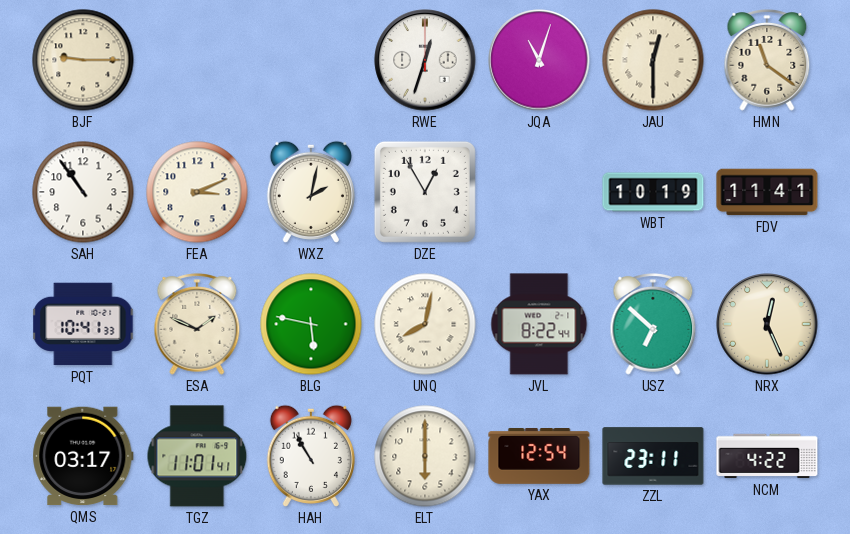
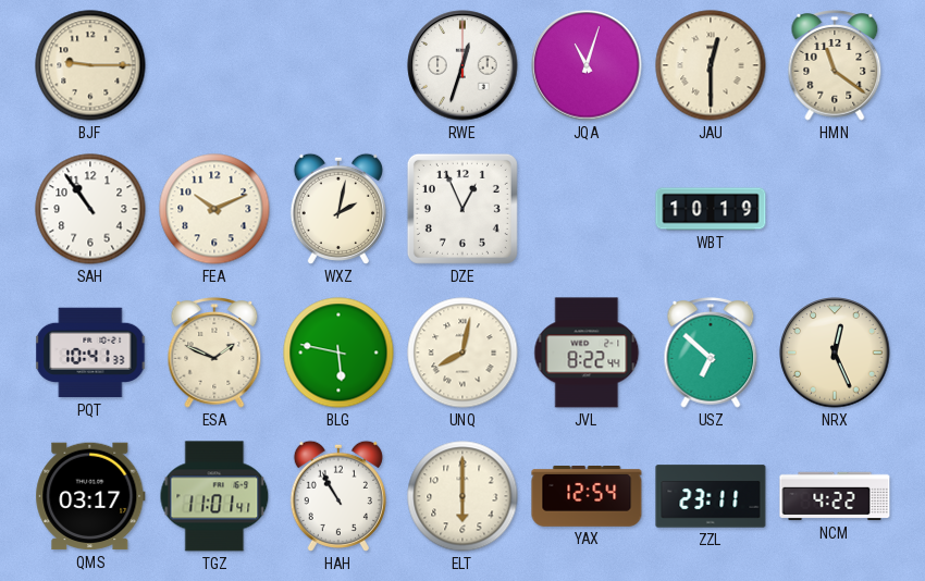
FEA: 3:11 -> 10:11
DZE: 12:55 -> 12:56
FDV: 11:41 -> none
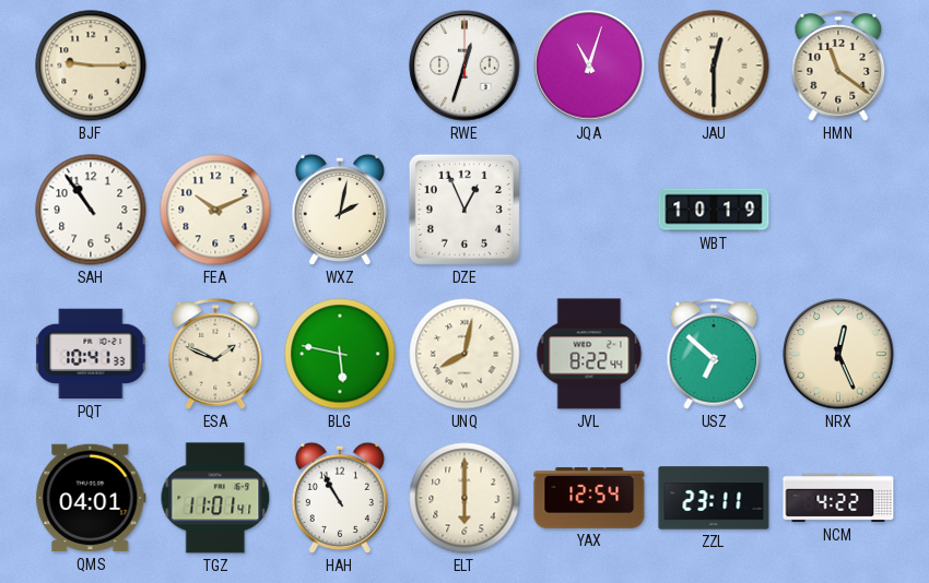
QMS: 03:17 -> 04:01
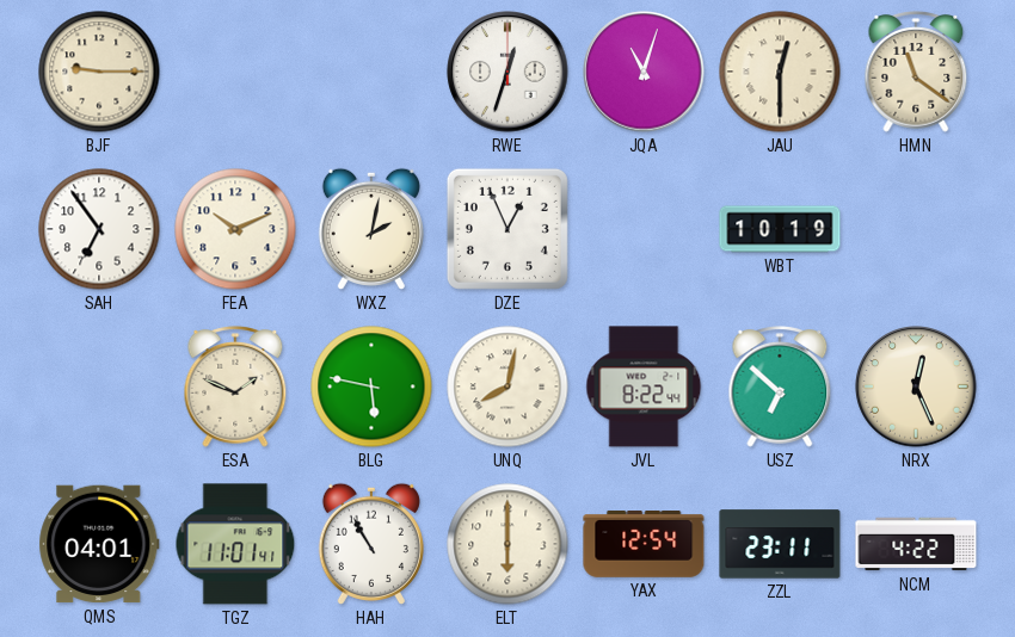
SAH: 10:54 -> 6:54
PQT: 10:41 -> none
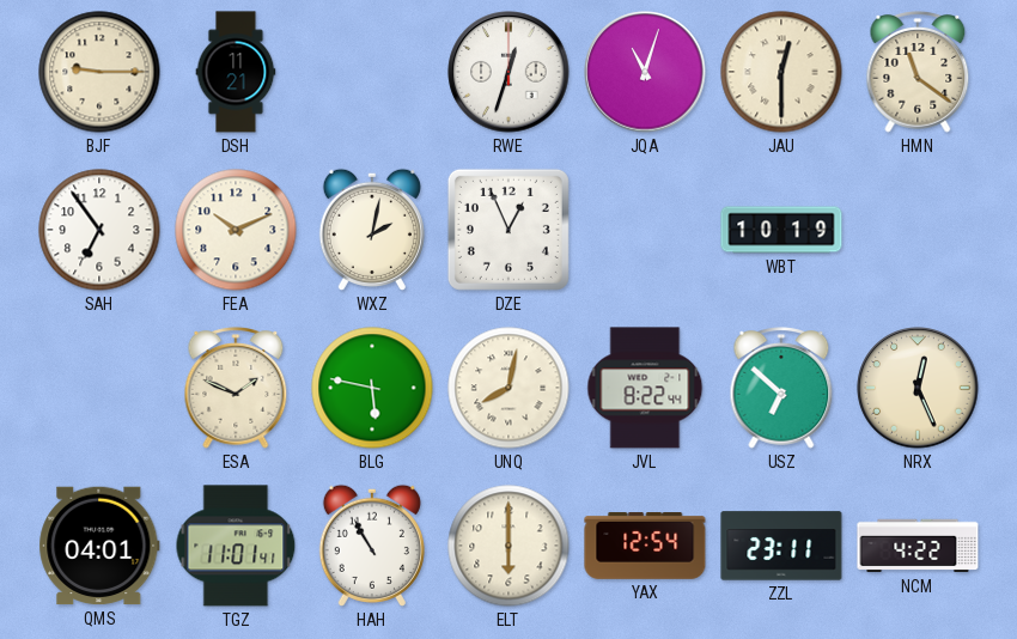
DSH: none -> 11:21
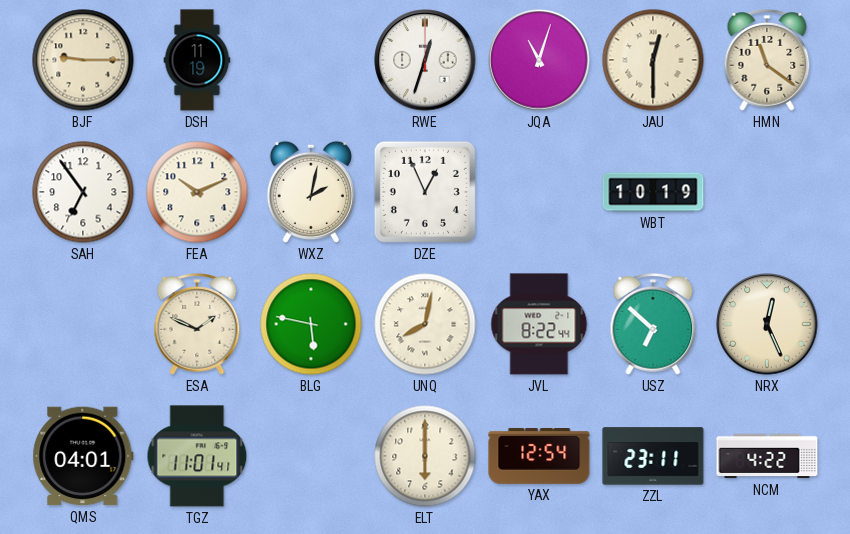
DSH: 11:21 -> 11:19
HAH: 10:55 -> none
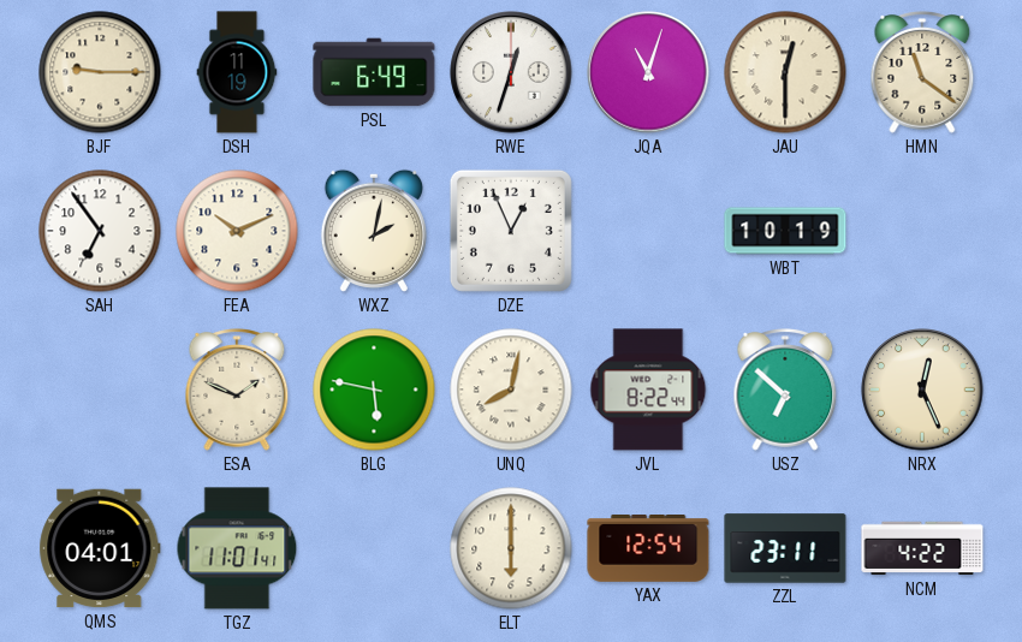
PSL: none -> 6:49
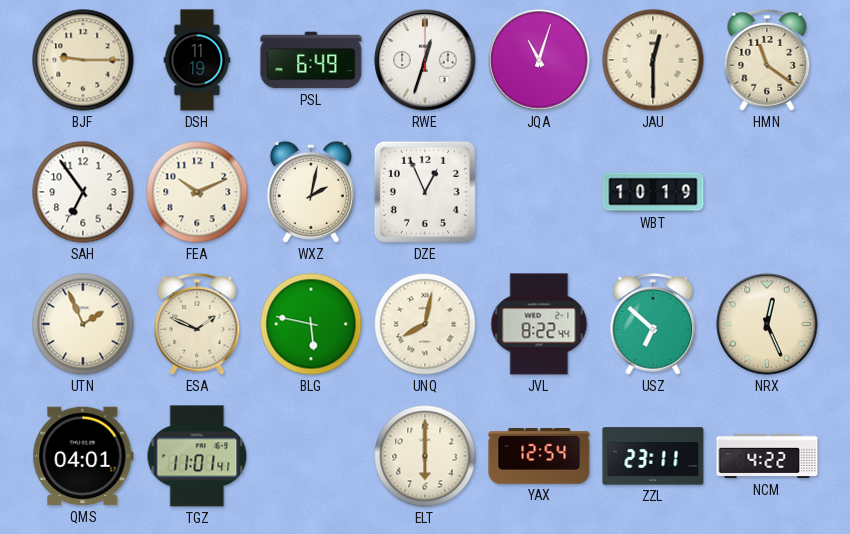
UTN: none -> 1:56
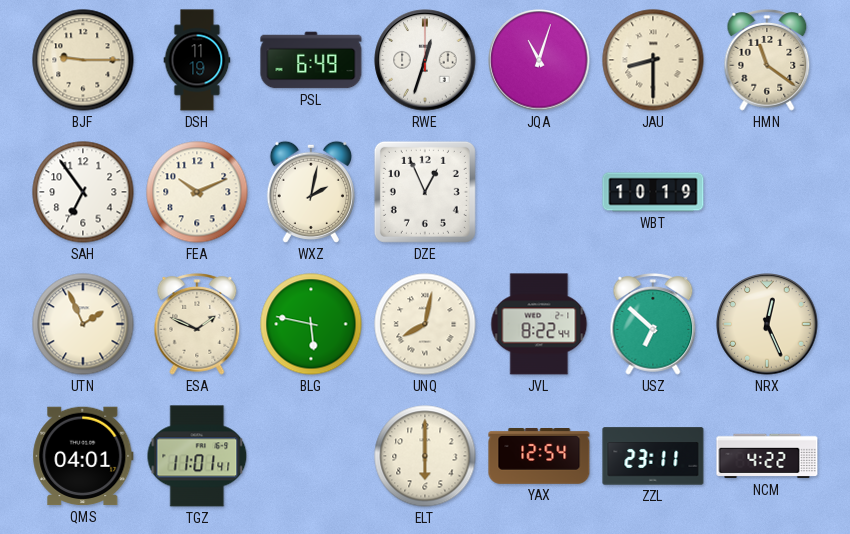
JAU: 12:30 -> 8:30
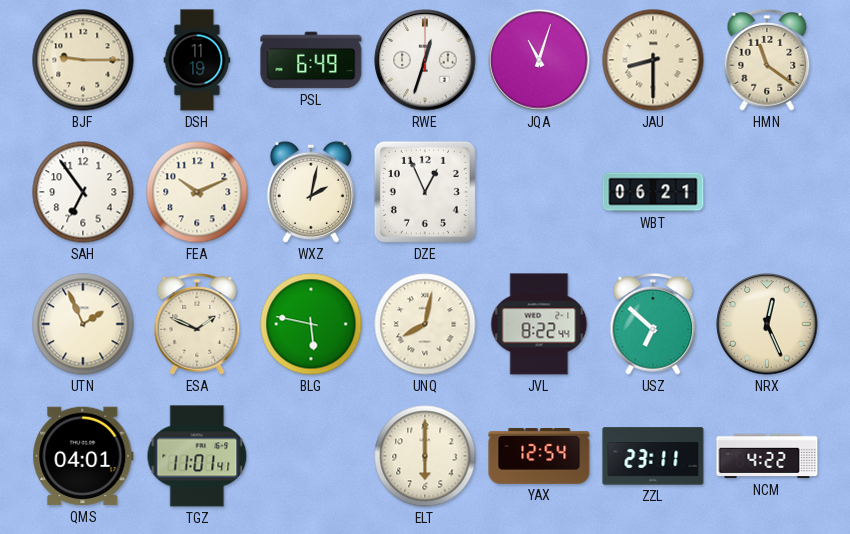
WBT: 10:19 -> 06:21
